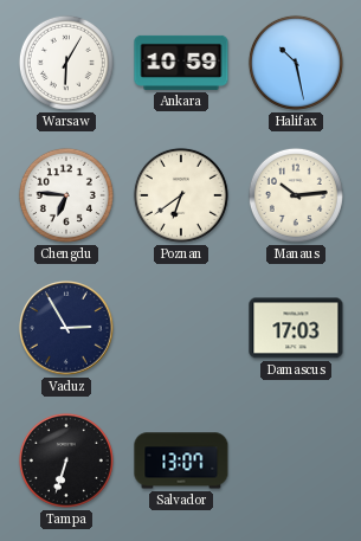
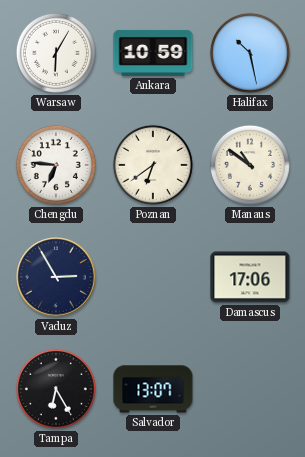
Manaus: 10:14 -> 10:51
Damascus: 17:03 -> 17:06
Tampa: 6:33 -> 6:25
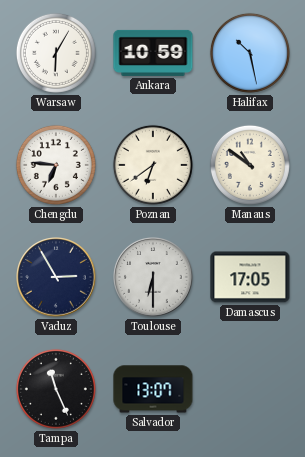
Toulouse: none -> 6:30
Damascus: 17:06 -> 17:05
Tampa: 6:25 -> 11:26
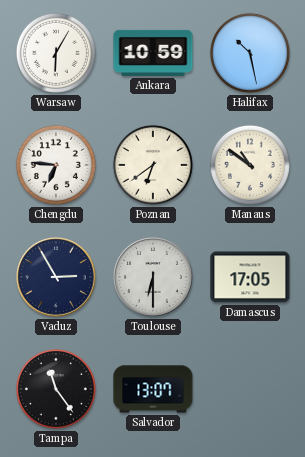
Tampa: 11:26 -> 11:24
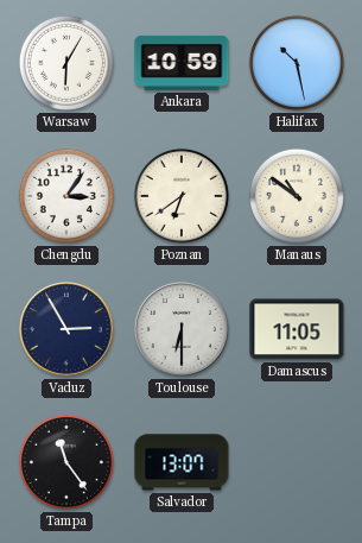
Chengdu: 6:46 -> 3:06
Damascus: 17:05 -> 11:05
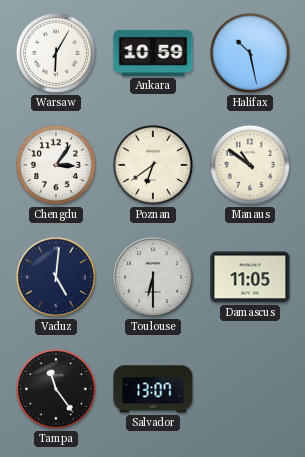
Vaduz: 2:55 -> 5:01
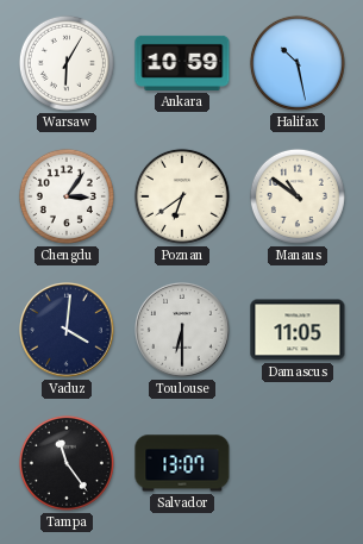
Vaduz: 5:01 -> 4:01
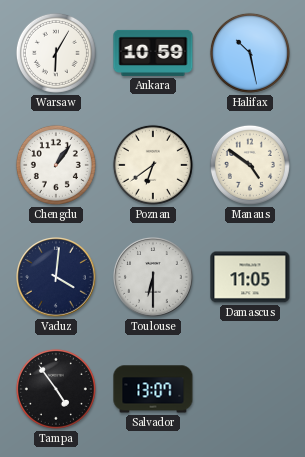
Chengdu: 3:06 -> 1:06
Manaus: 10:51 -> 4:51
Tampa: 11:24 -> 4:54
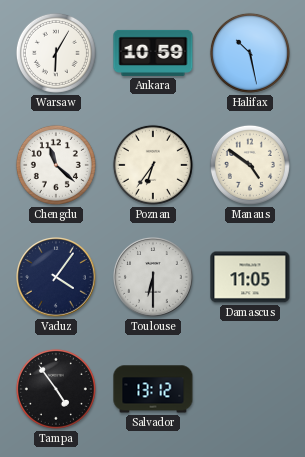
Chengdu: 1:06 -> 11:22
Poznan: 6:39 -> 6:36
Vaduz: 4:01 -> 4:06
Salvador: 13:07 -> 13:12
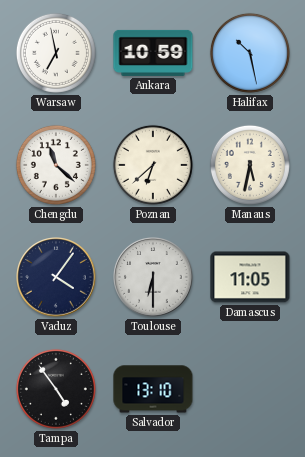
Warsaw: 6:05 -> 6:58
Poznan: 6:36 -> 6:38
Manaus: 4:51 -> 5:32
Salvador: 13:12 -> 13:10
